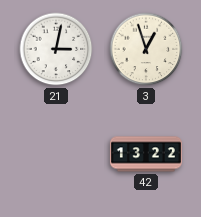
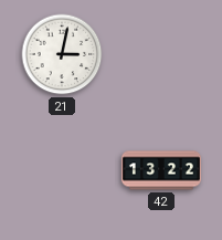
3: 12:57 -> none
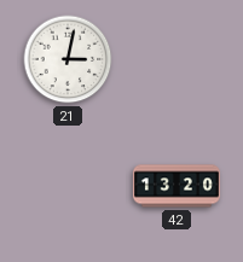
42: 13:22 -> 13:20
